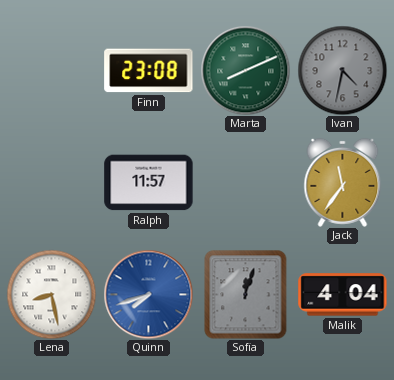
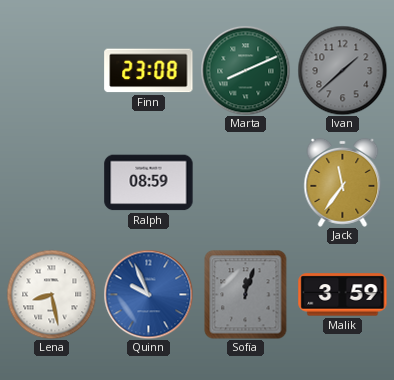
Ivan: 4:32 -> 1:38
Ralph: 11:57 -> 08:59
Quinn: 7:42 -> 9:56
Malik: 4:04 -> 3:59
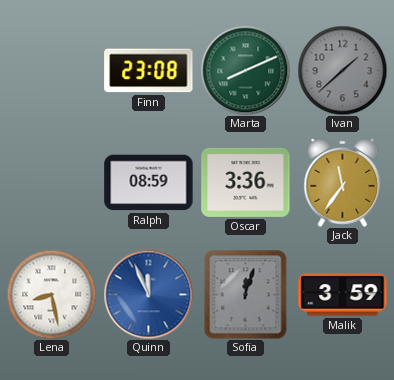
Oscar: none -> 3:36
Quinn: 9:56 -> 11:56
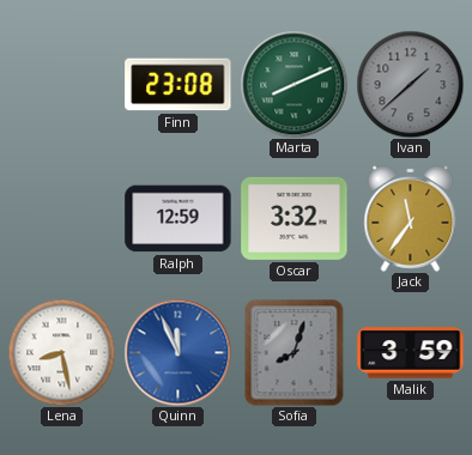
Ralph: 08:59 -> 12:59
Oscar: 3:36 -> 3:32
Sofia: 12:03 -> 8:03
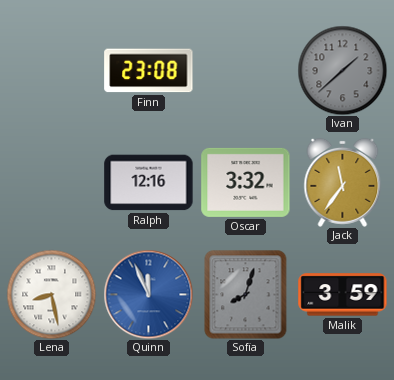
Marta: 8:11 -> none
Ralph: 12:59 -> 12:16
